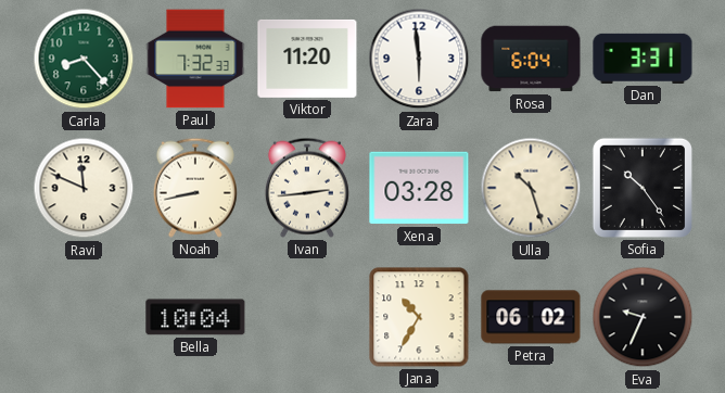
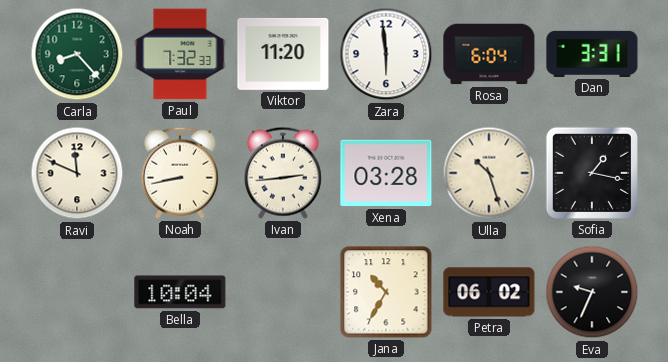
Sofia: 10:24 -> 1:17
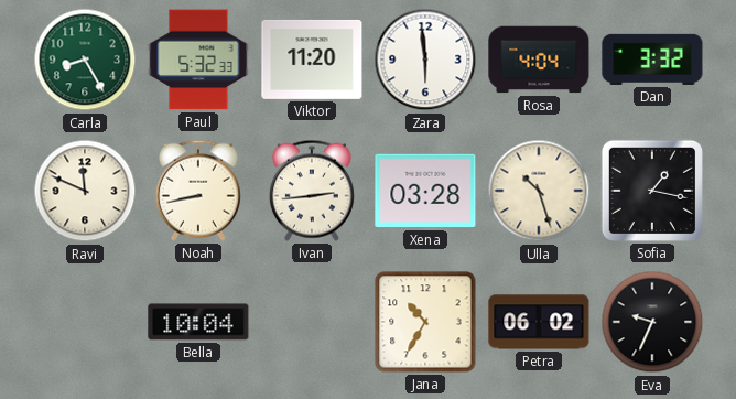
Carla: 8:23 -> 8:25
Paul: 7:32 -> 5:32
Rosa: 6:04 -> 4:04
Dan: 3:31 -> 3:32
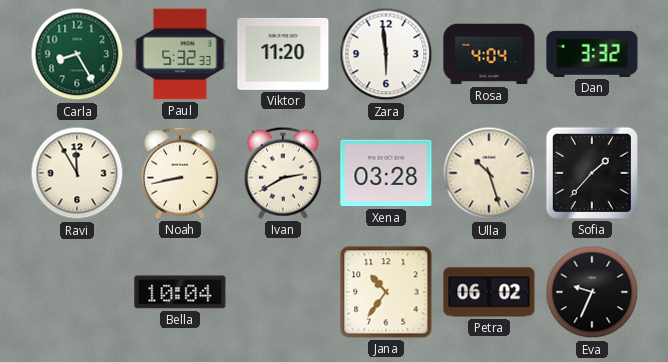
Ravi: 11:49 -> 11:55
Ivan: 2:44 -> 2:40
Sofia: 1:17 -> 1:37
Jana: 10:35 -> 10:36
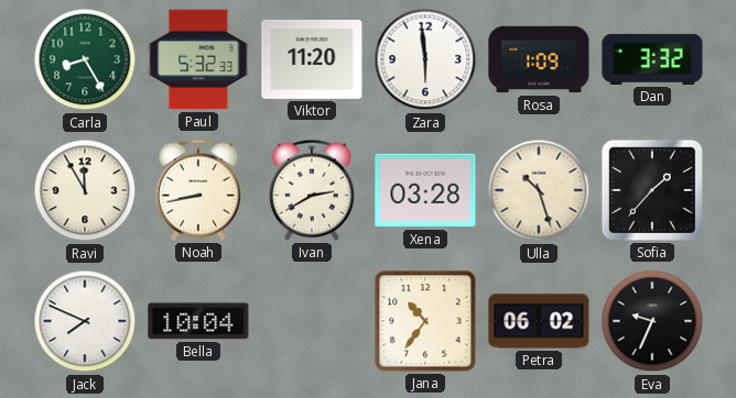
Rosa: 4:04 -> 1:09
Jack: none -> 7:49
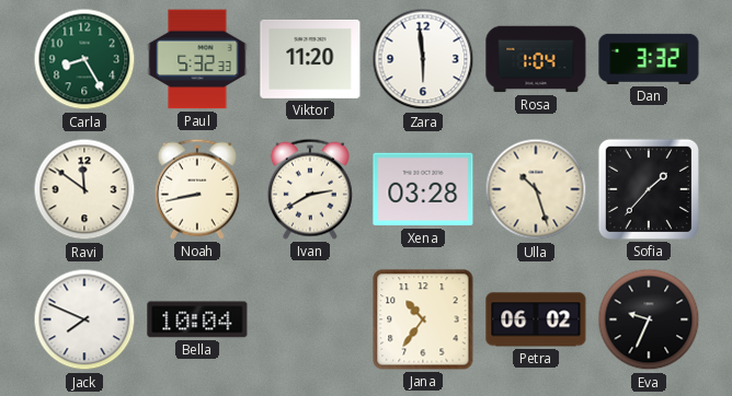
Rosa: 1:09 -> 1:04
Ravi: 11:55 -> 11:51
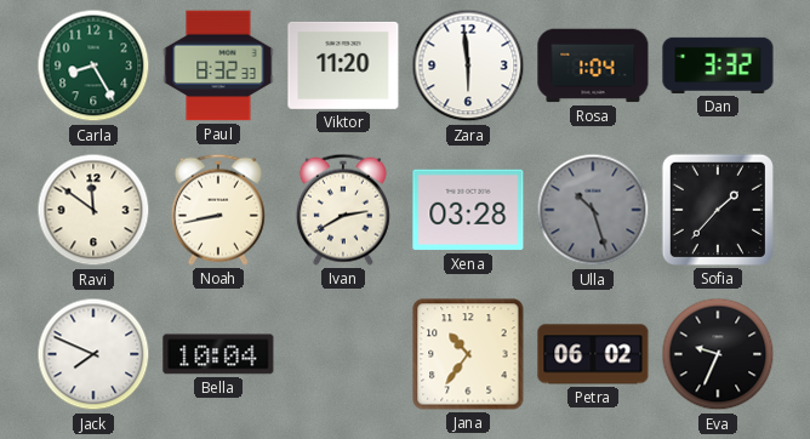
Paul: 5:32 -> 8:32
Ulla dial: cream -> grey
